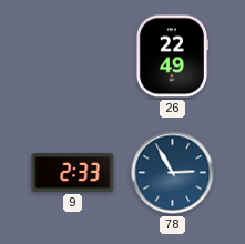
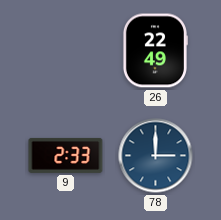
78: 2:55 -> 3:00
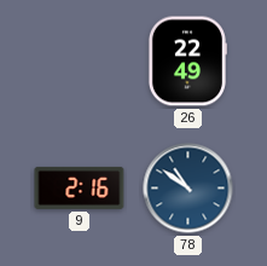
9: 2:33 -> 2:16
78: 3:00 -> 10:51
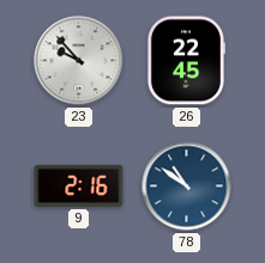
23: none -> 9:53
26: 22:49 -> 22:45
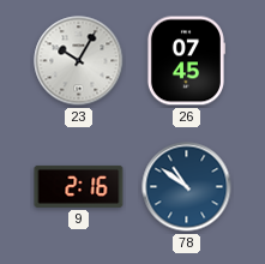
23: 9:53 -> 10:05
26: 22:45 -> 07:45
